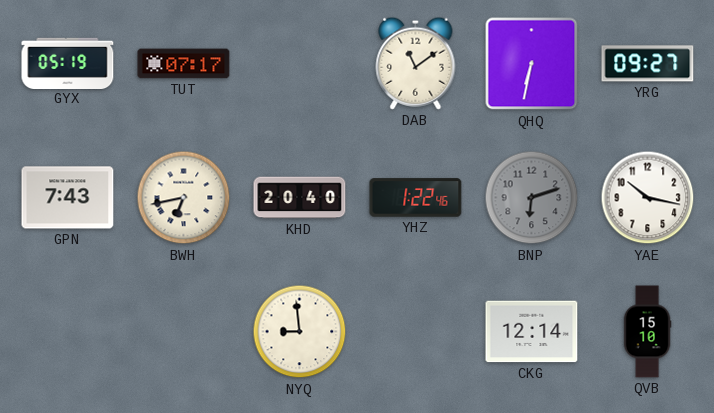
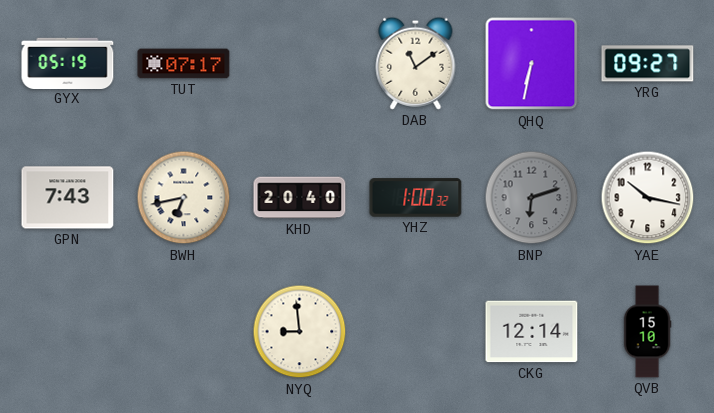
YHZ: 1:22 -> 1:00
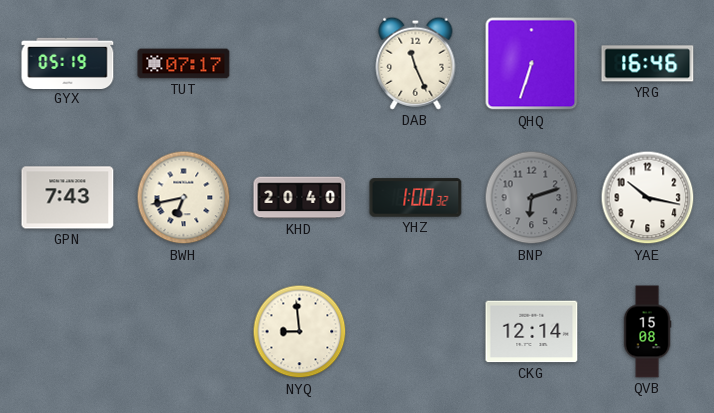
DAB: 11:09 -> 11:26
QHQ: 6:32 -> 6:33
YRG: 09:27 -> 16:46
QVB: 15:10 -> 15:08
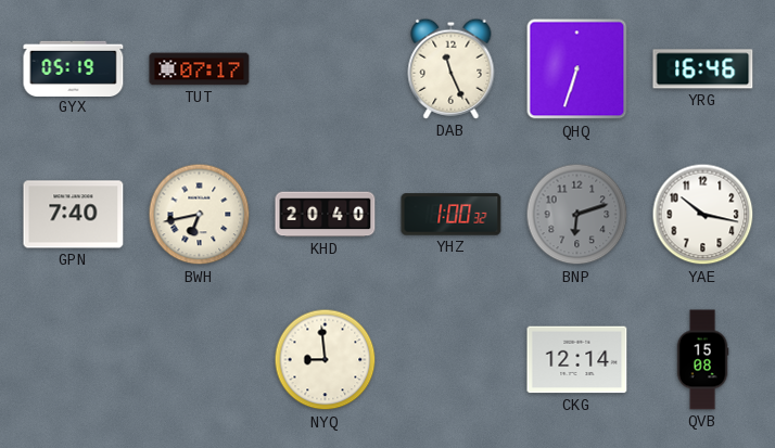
GPN: 7:43 -> 7:40
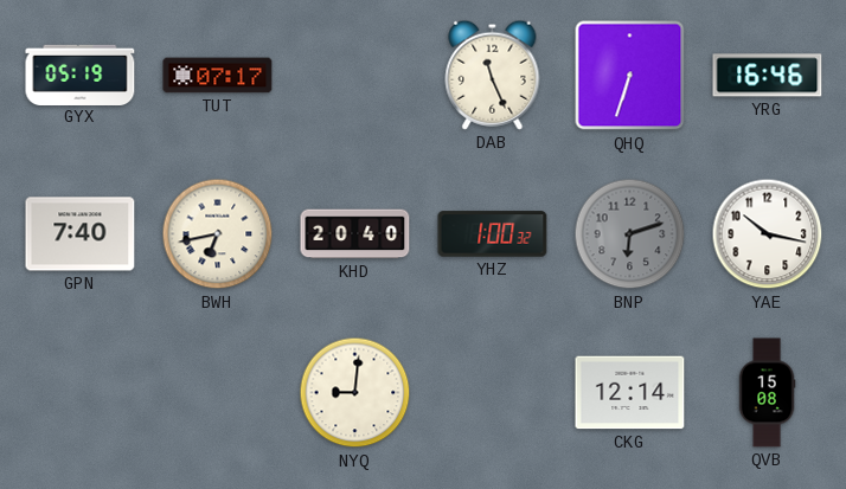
NYQ: 8:59 -> 9:01
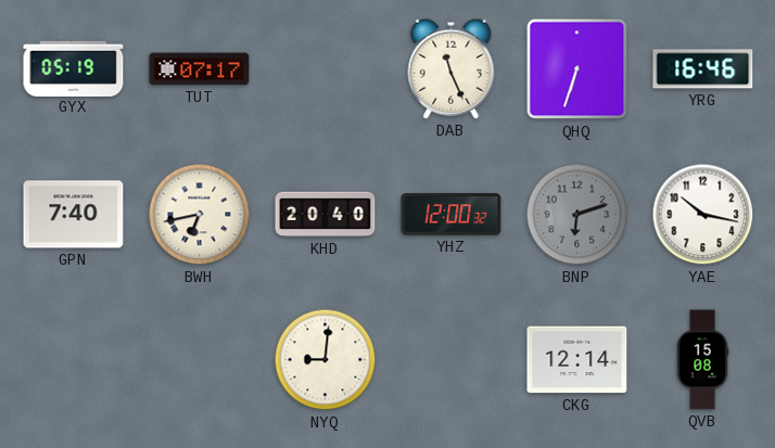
YHZ: 1:00 -> 12:00
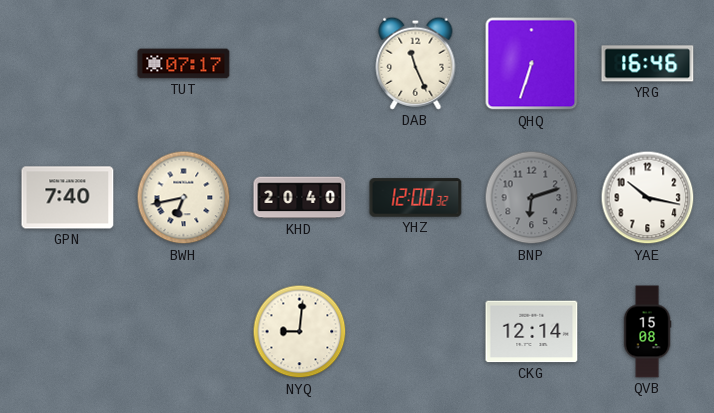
GYX: 05:19 -> none
